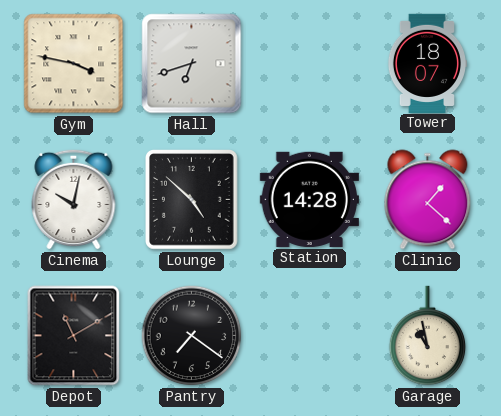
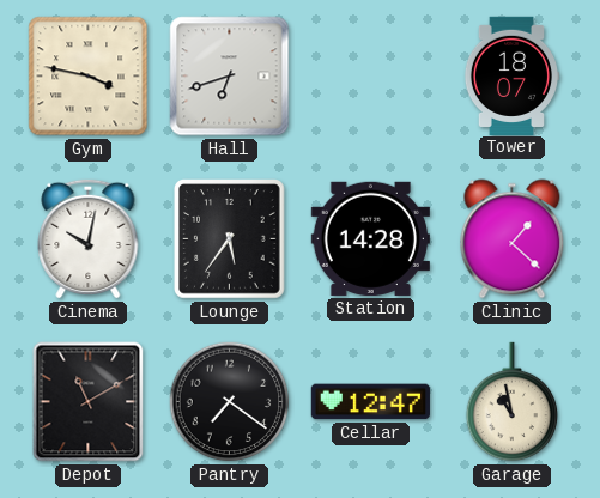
Lounge: 4:52 -> 5:36
Cellar: none -> 12:47
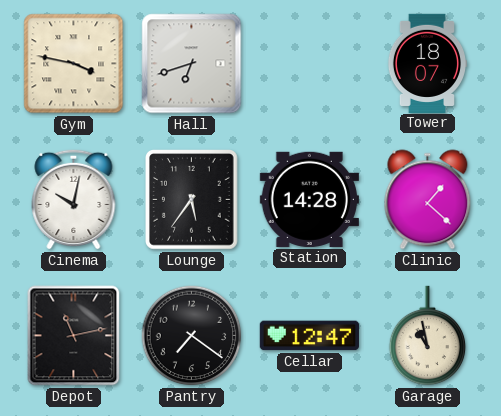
Depot: 11:10 -> 11:13
